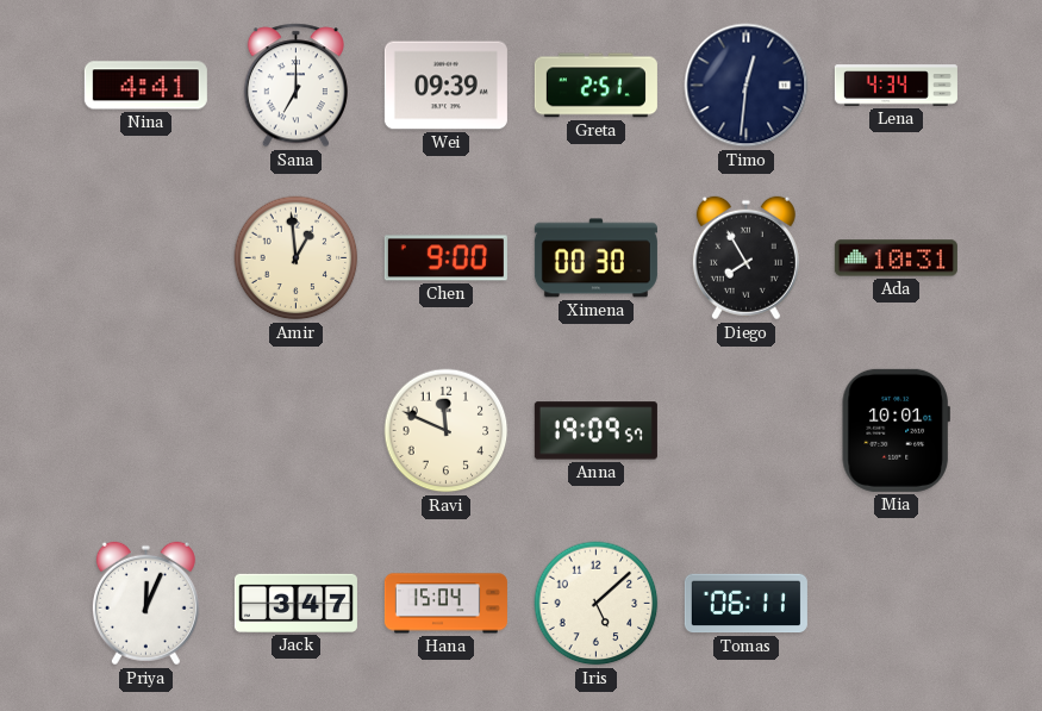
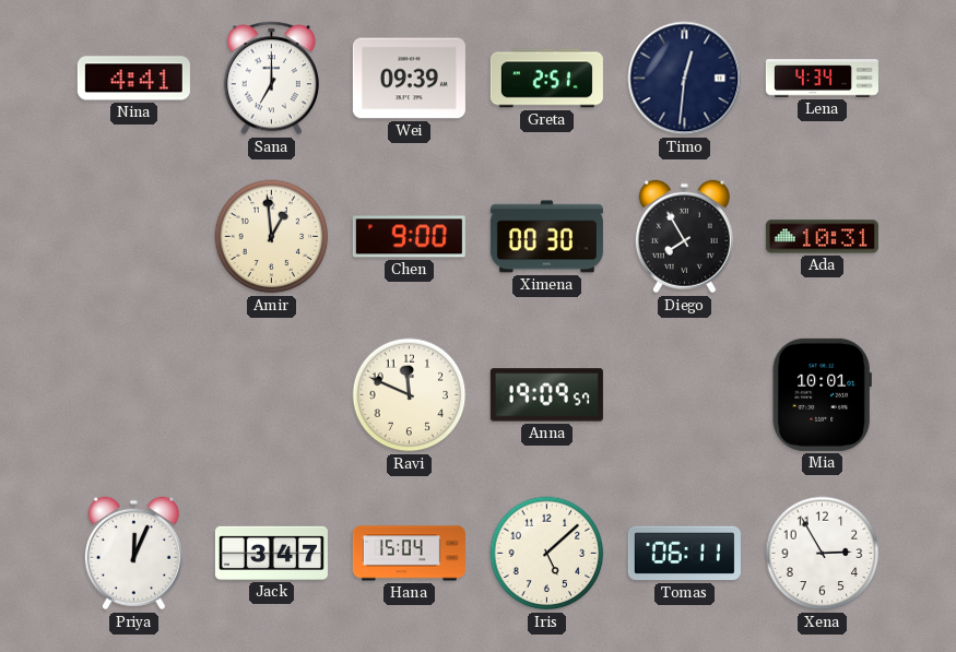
Xena: none -> 2:55
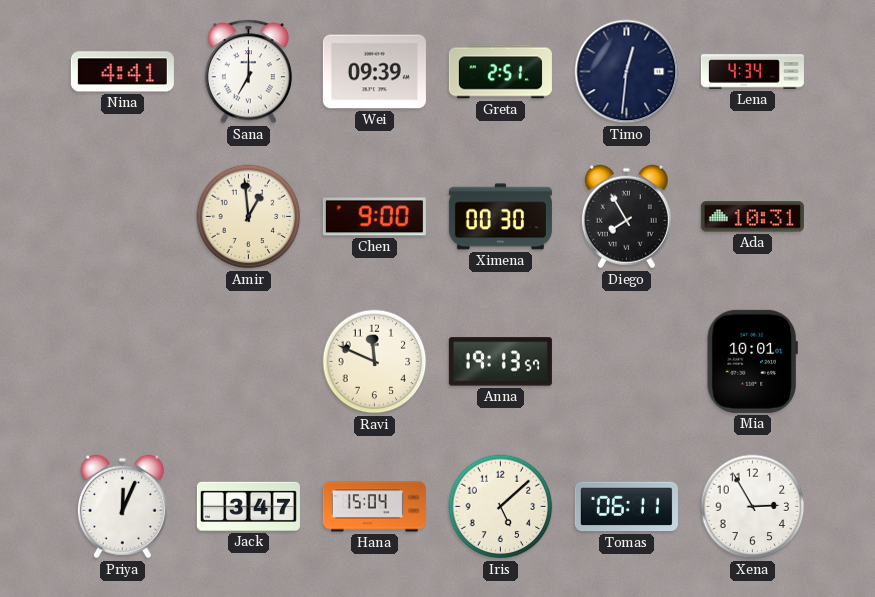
Anna: 19:09 -> 19:13
